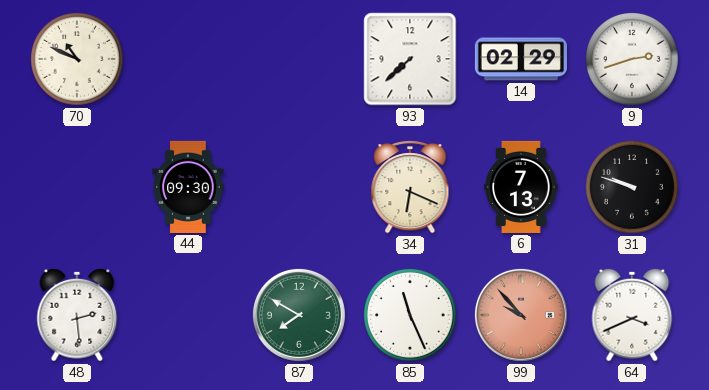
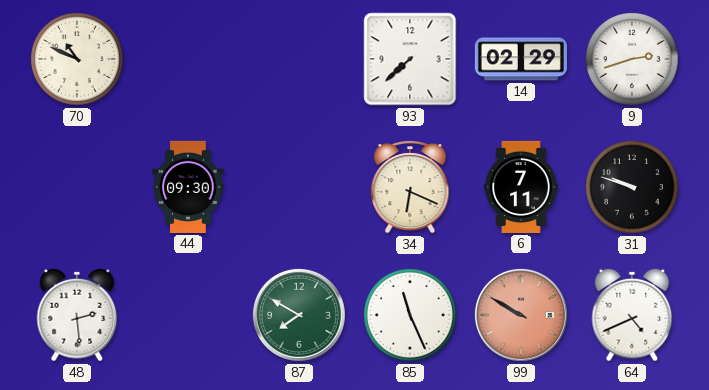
6: 7:13 -> 7:11
99: 9:53 -> 9:50
64: 3:41 -> 4:41
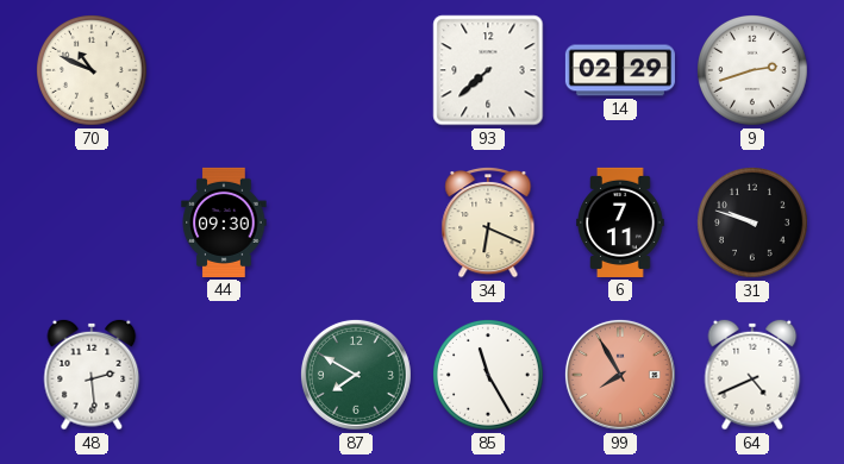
85: 11:26 -> 11:25
99: 9:50 -> 7:55
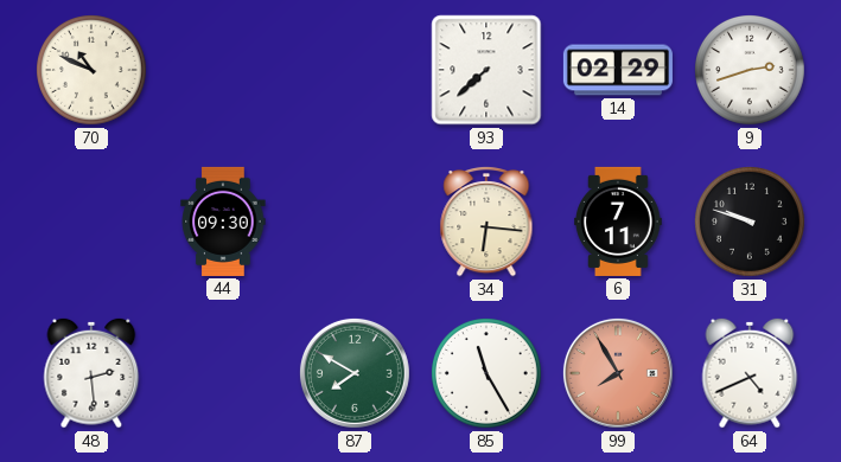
34: 6:19 -> 6:16
